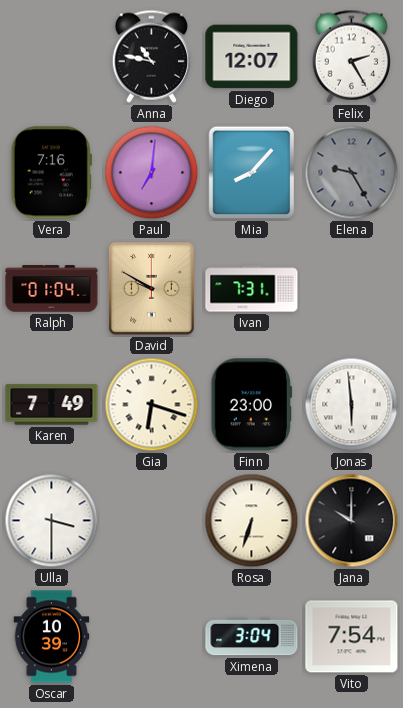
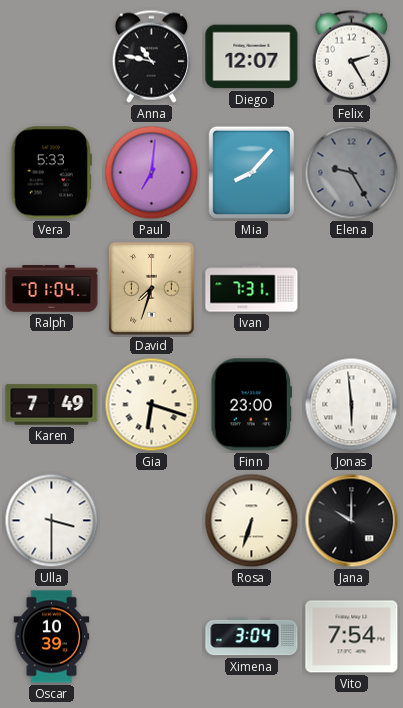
Vera: 7:16 -> 5:33
David: 9:50 -> 7:33
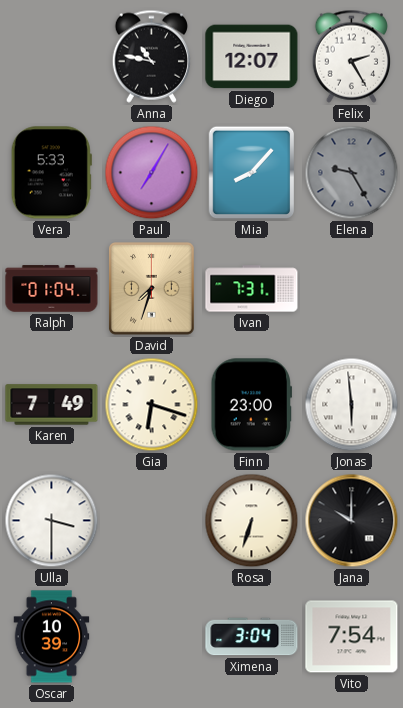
Paul: 7:01 -> 7:05
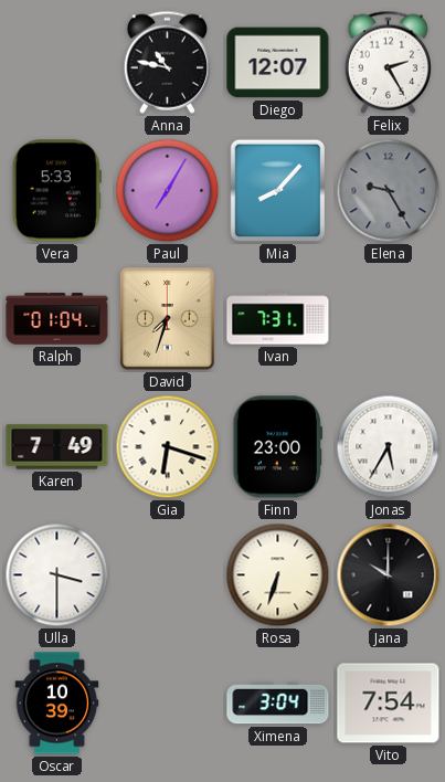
Jonas: 5:59 -> 5:35
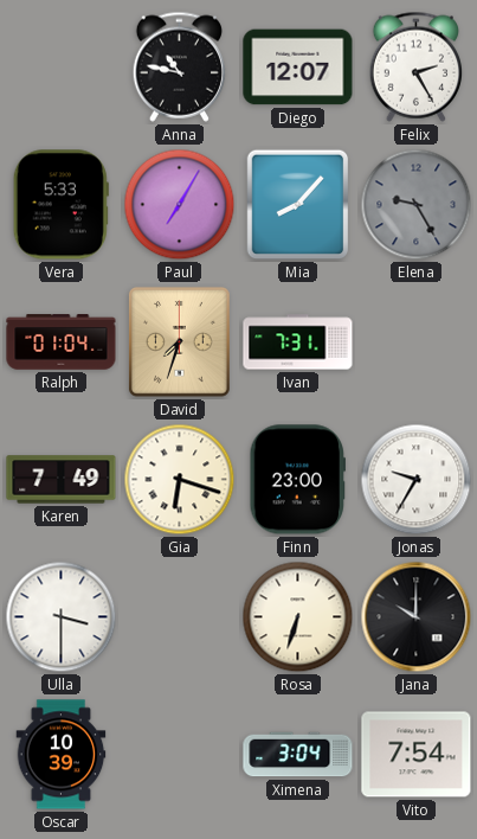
Jonas: 5:35 -> 9:35
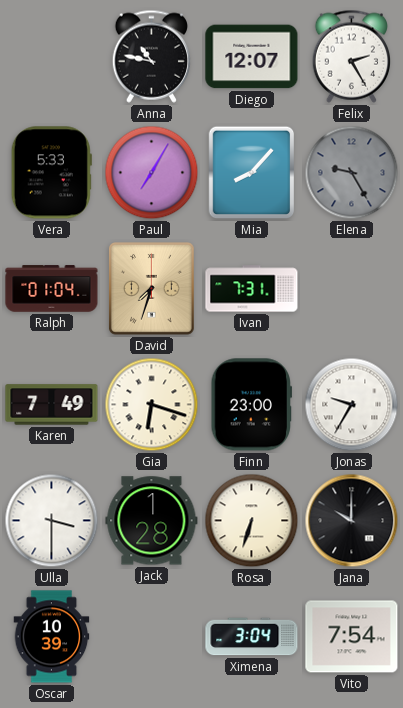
Jack: none -> 1:28
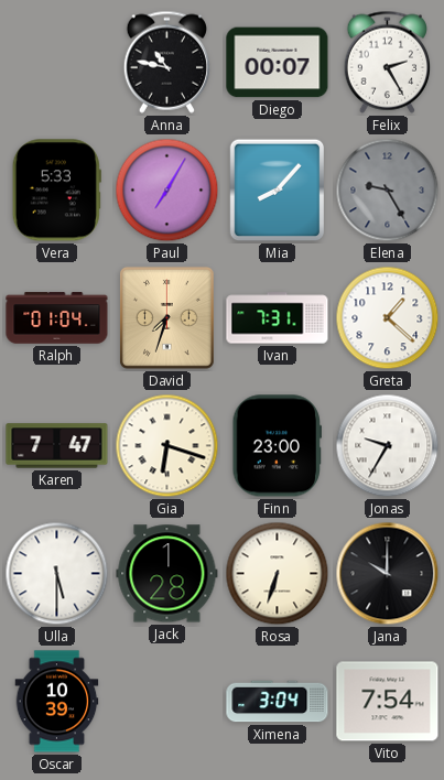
Diego: 12:07 -> 00:07
Greta: none -> 1:22
Karen: 7:49 -> 7:47
Ulla: 3:30 -> 5:30
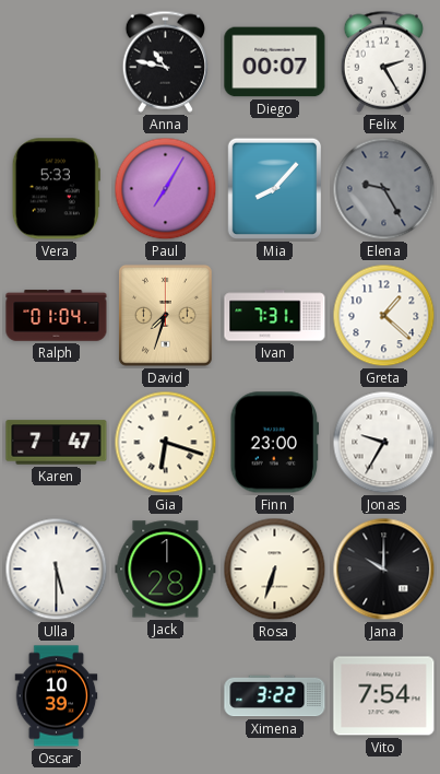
Ximena: 3:04 -> 3:22
